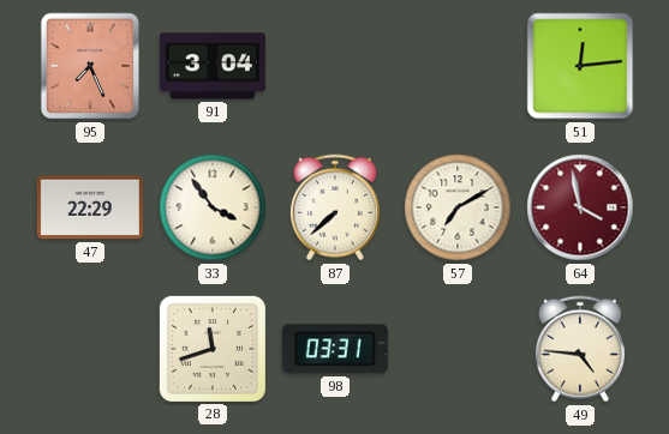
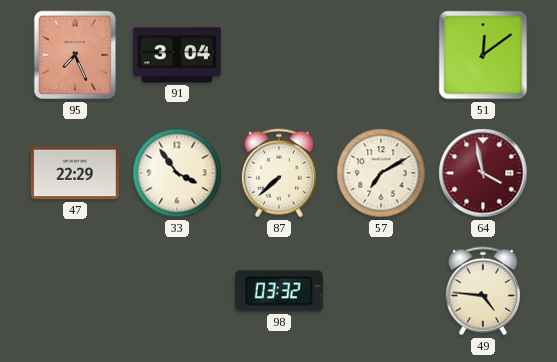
51: 12:14 -> 12:09
28: 11:42 -> none
98: 03:31 -> 03:32
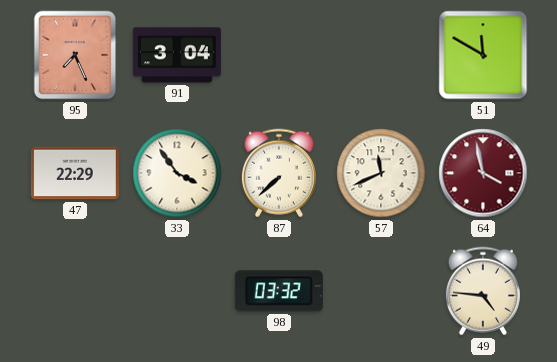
51: 12:09 -> 11:50
57: 7:10 -> 11:41
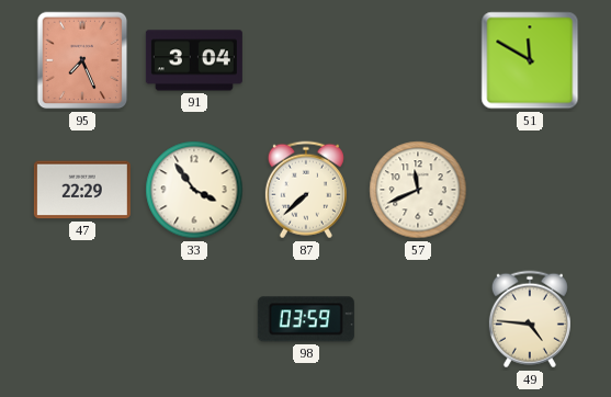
64: 3:58 -> none
98: 03:32 -> 03:59
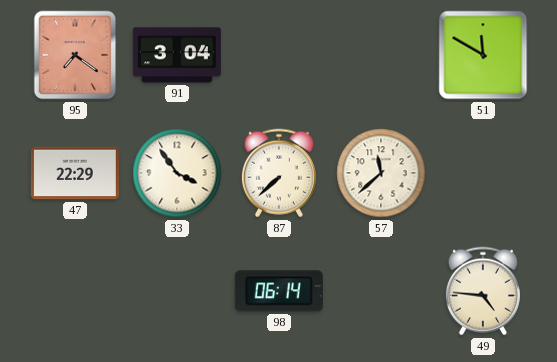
95: 7:26 -> 7:21
57: 11:41 -> 11:38
98: 03:59 -> 06:14
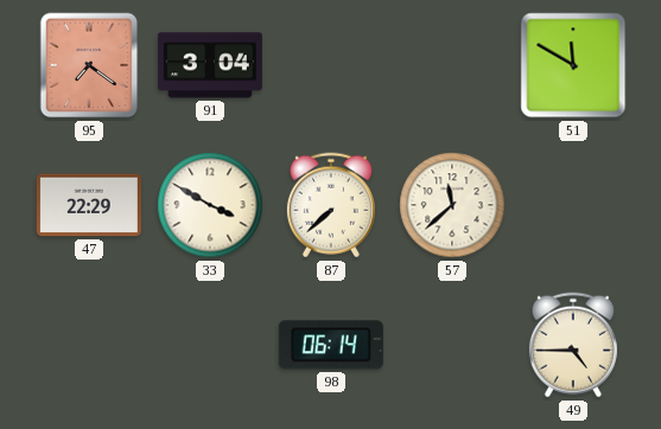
33: 3:54 -> 3:50
49: 4:46 -> 4:45
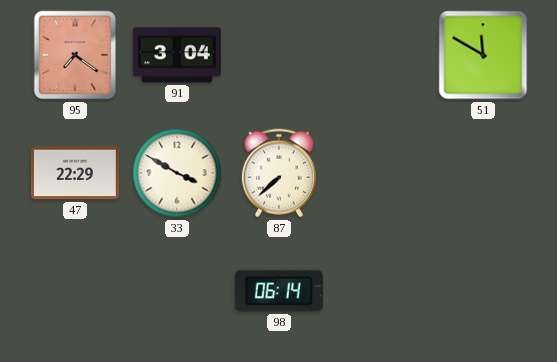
57: 11:38 -> none
49: 4:45 -> none
